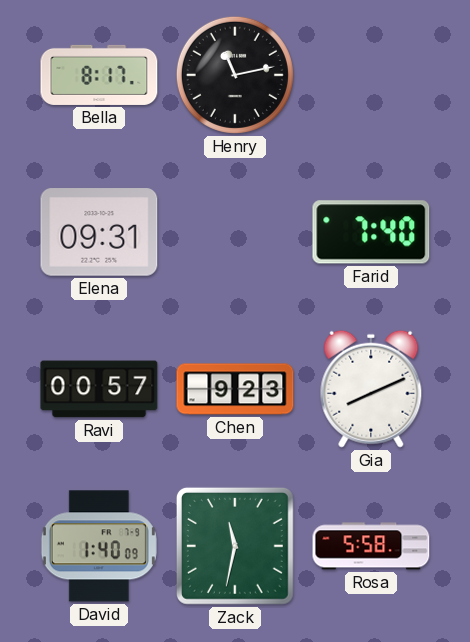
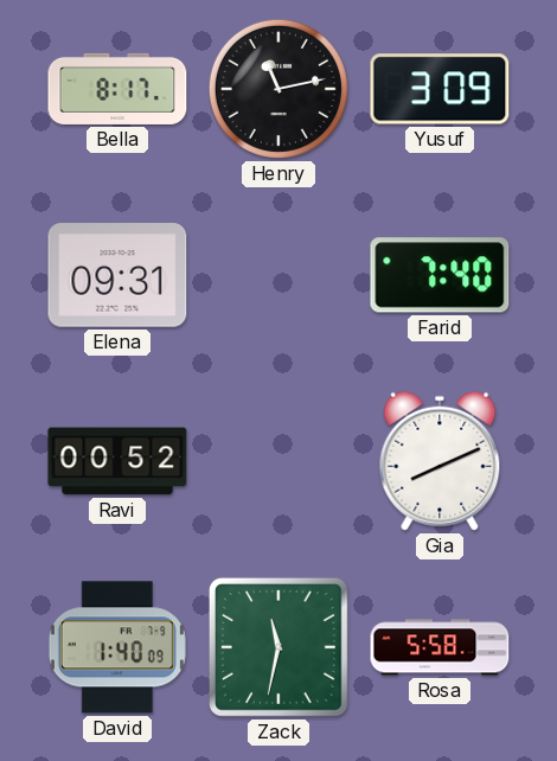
Yusuf: none -> 3:09
Ravi: 00:57 -> 00:52
Chen: 9:23 -> none
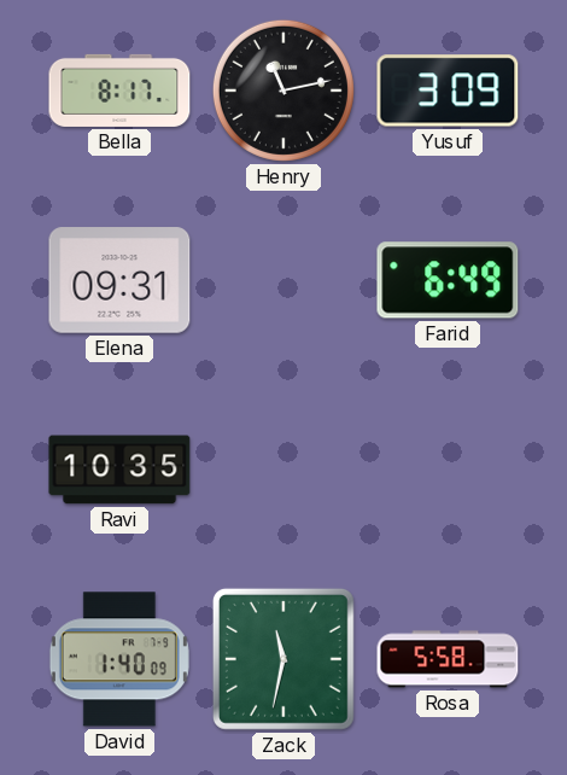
Farid: 7:40 -> 6:49
Ravi: 00:52 -> 10:35
Gia: 8:11 -> none
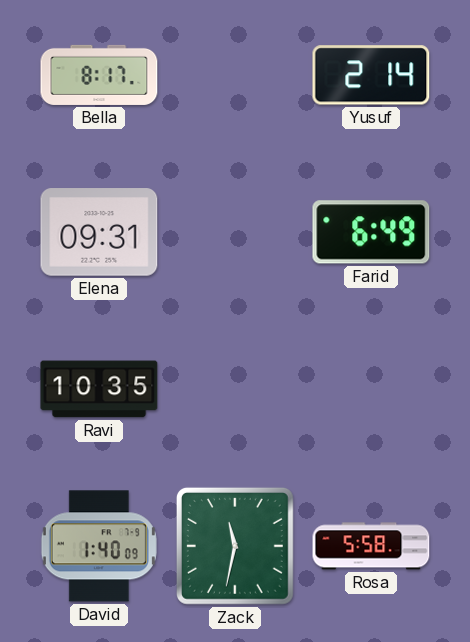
Henry: 11:13 -> none
Yusuf: 3:09 -> 2:14
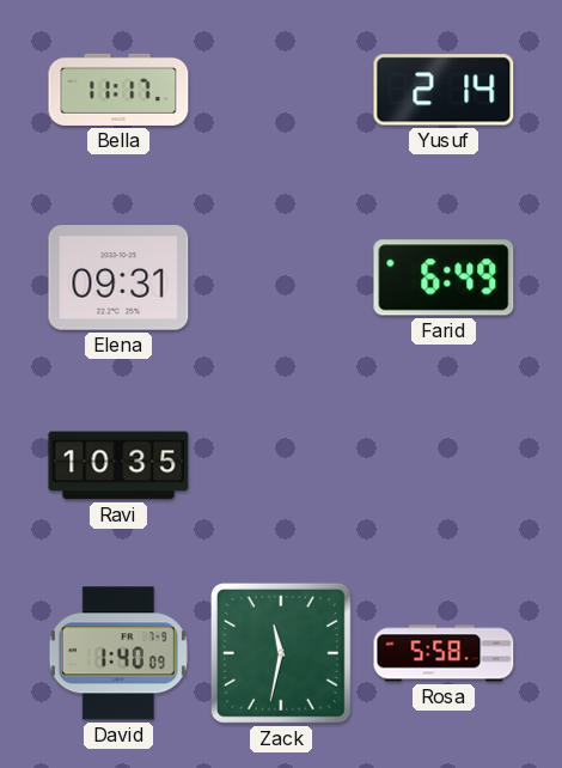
Bella: 8:17 -> 11:17
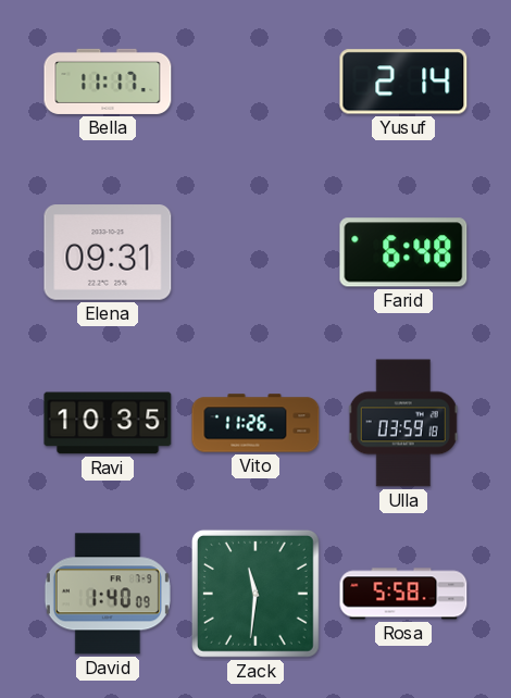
Farid: 6:49 -> 6:48
Vito: none -> 11:26
Ulla: none -> 03:59
Zack: 11:32 -> 11:31
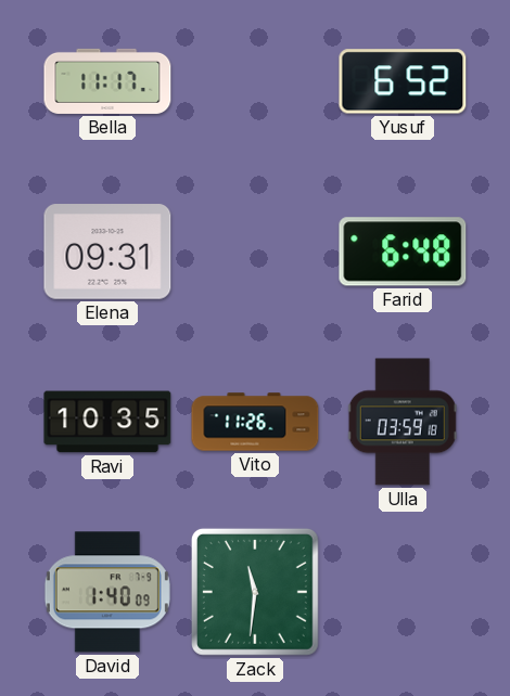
Yusuf: 2:14 -> 6:52
Rosa: 5:58 -> none
